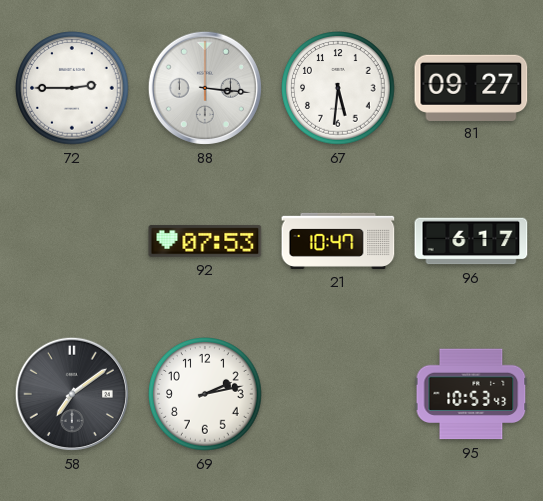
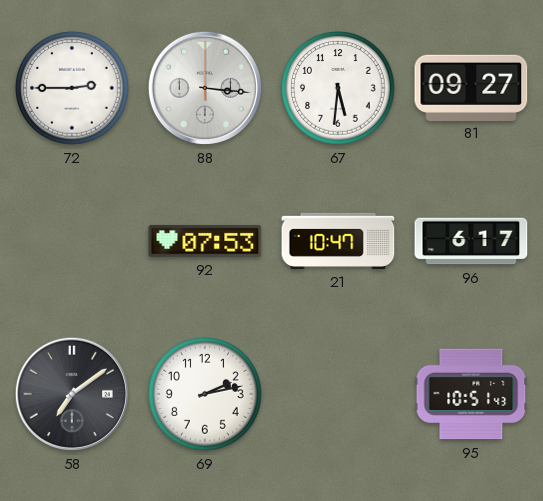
95: 10:53 -> 10:51
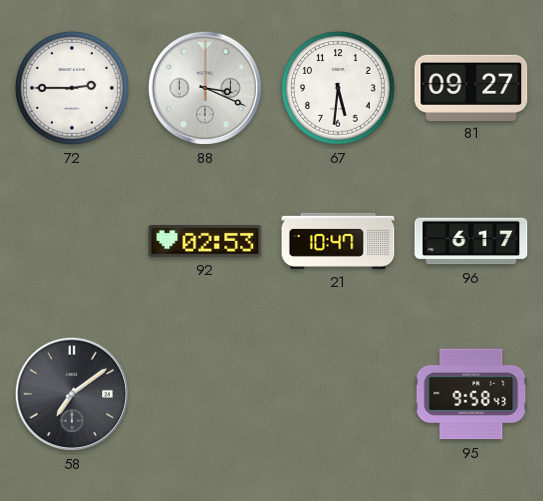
88: 3:16 -> 3:19
92: 07:53 -> 02:53
69: 2:13 -> none
95: 10:51 -> 9:58
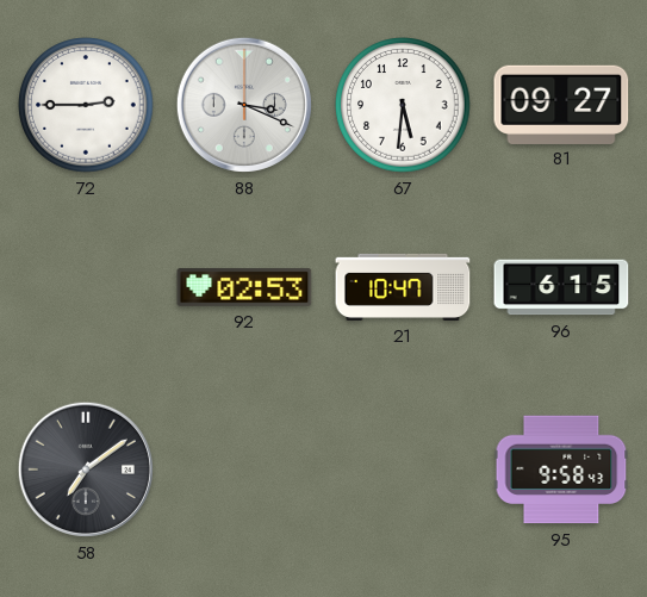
96: 6:17 -> 6:15
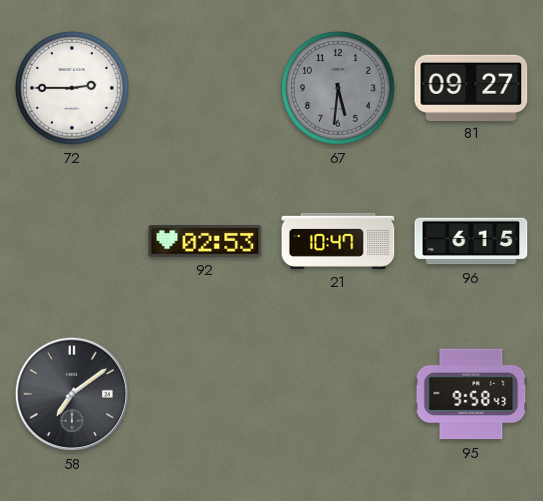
88: 3:19 -> none
67 dial: white -> grey
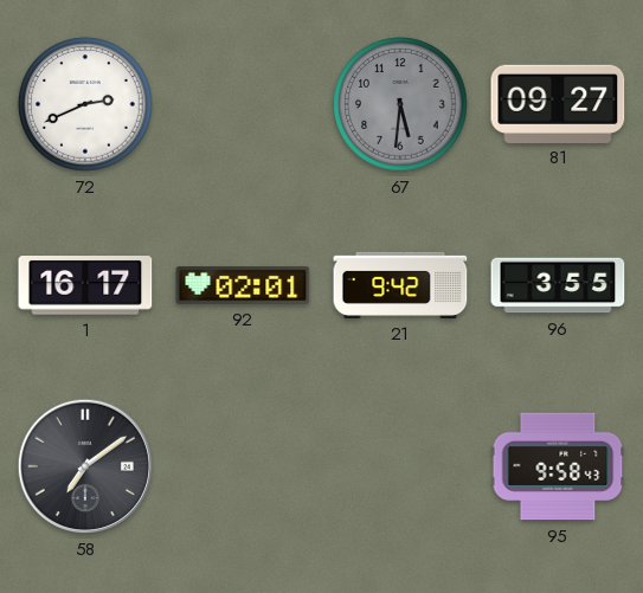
72: 2:45 -> 2:41
1: none -> 16:17
92: 02:53 -> 02:01
21: 10:47 -> 9:42
96: 6:15 -> 3:55
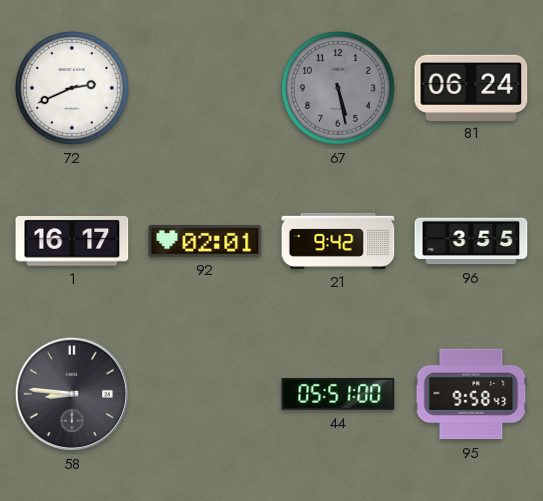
67: 5:31 -> 5:28
81: 09:27 -> 06:24
58: 7:09 -> 8:46
44: none -> 05:51
